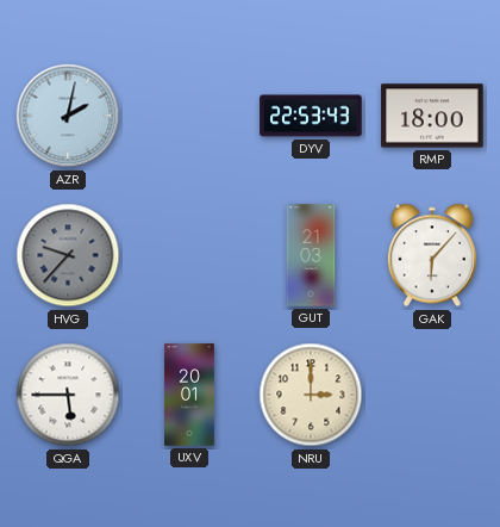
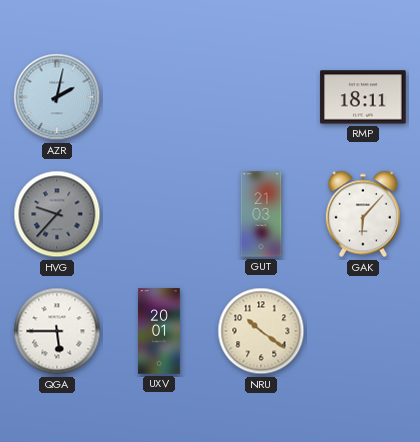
DYV: 22:53 -> none
RMP: 18:00 -> 18:11
NRU: 3:00 -> 10:21
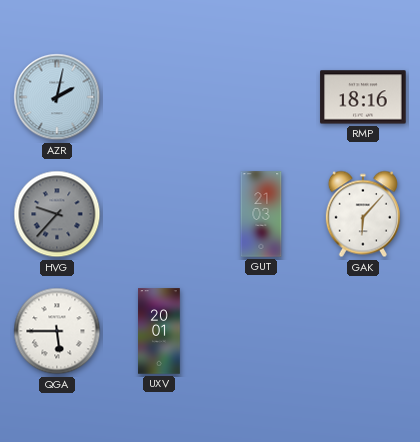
RMP: 18:11 -> 18:16
NRU: 10:21 -> none
